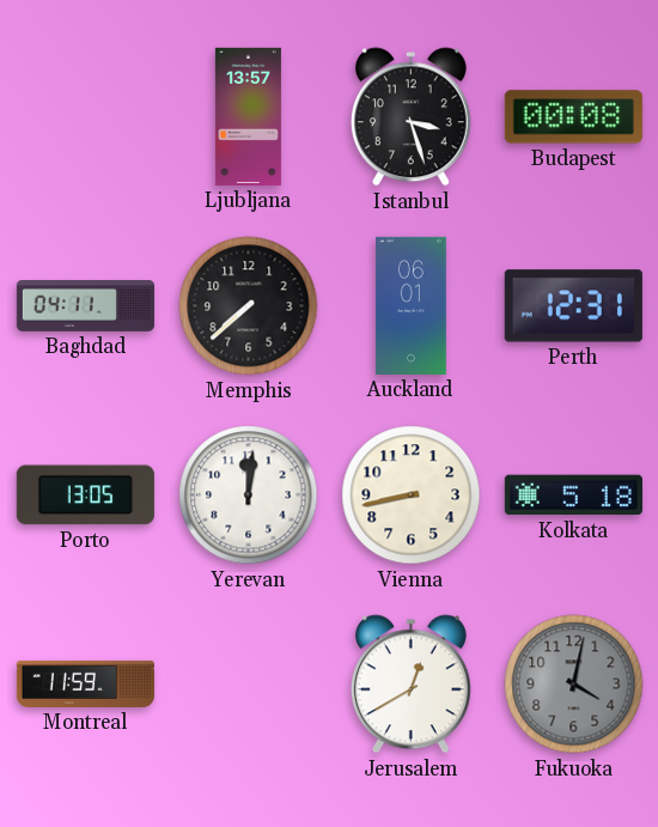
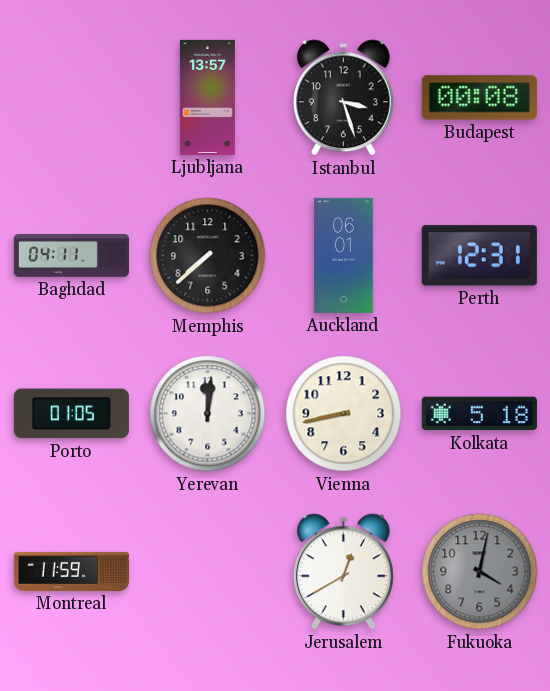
Porto: 13:05 -> 01:05
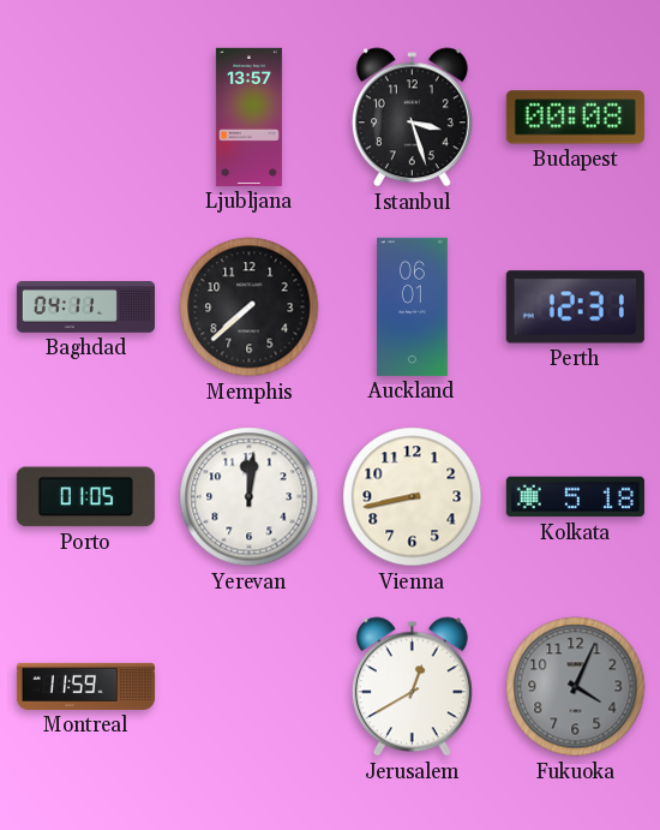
Fukuoka: 4:02 -> 4:04
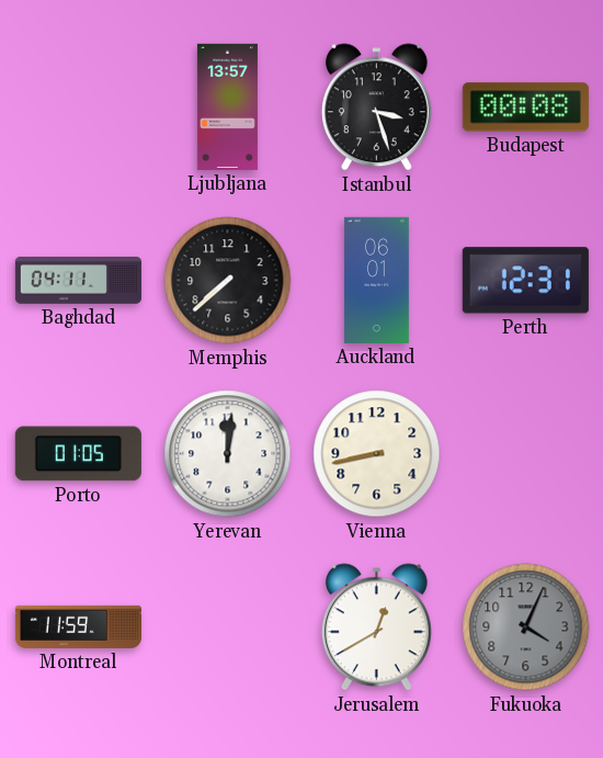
Kolkata: 5:18 -> none
